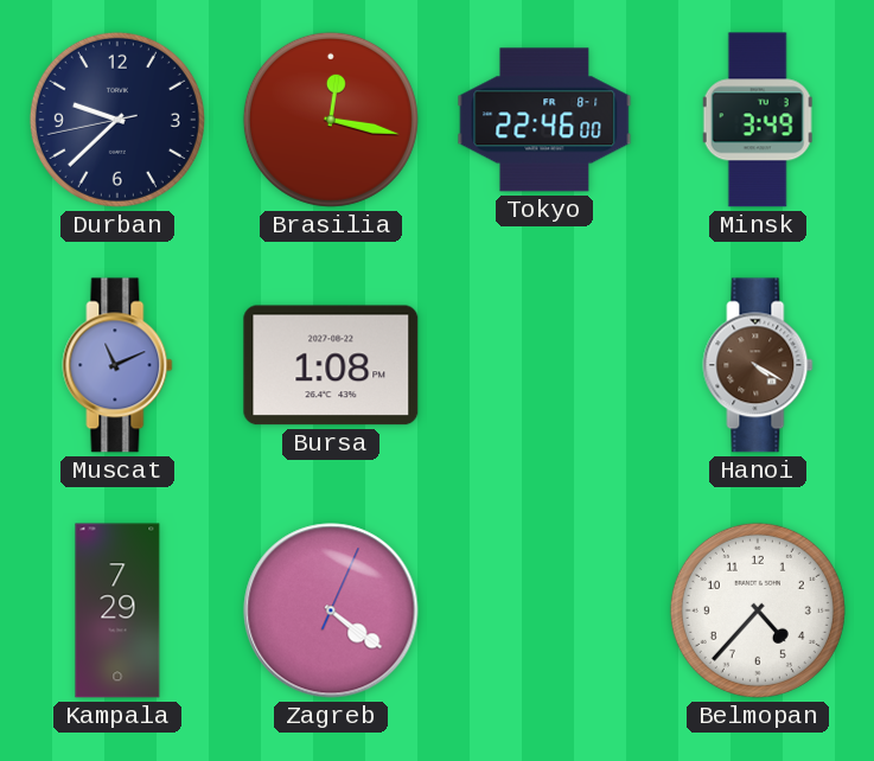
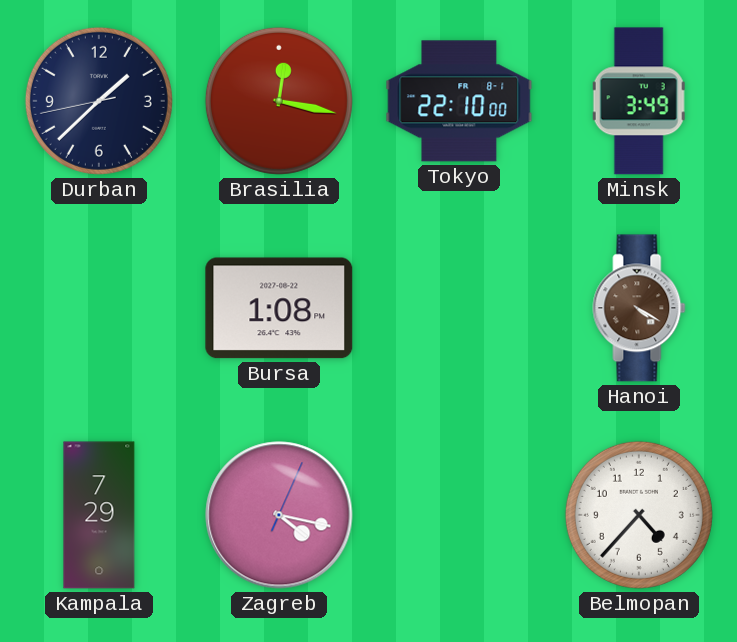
Durban: 9:37 -> 1:37
Tokyo: 22:46 -> 22:10
Muscat: 11:11 -> none
Zagreb: 4:21 -> 4:17
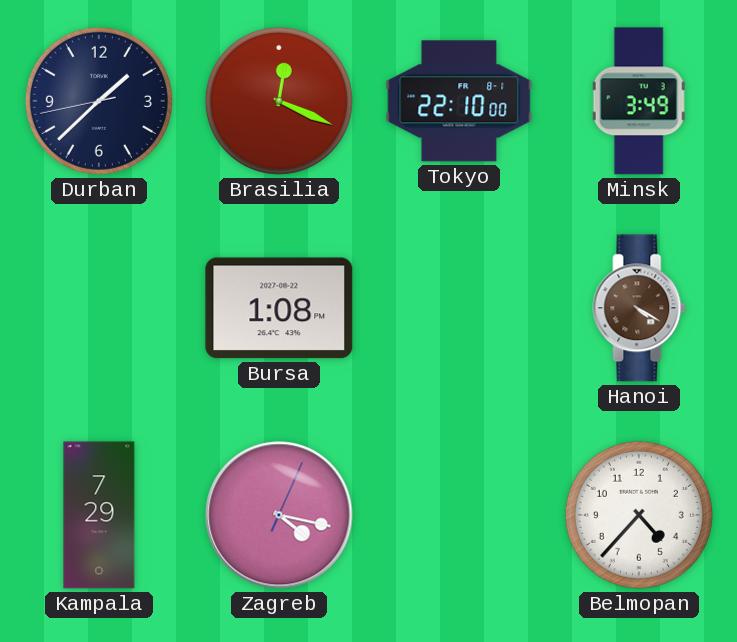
Brasilia: 12:17 -> 12:19
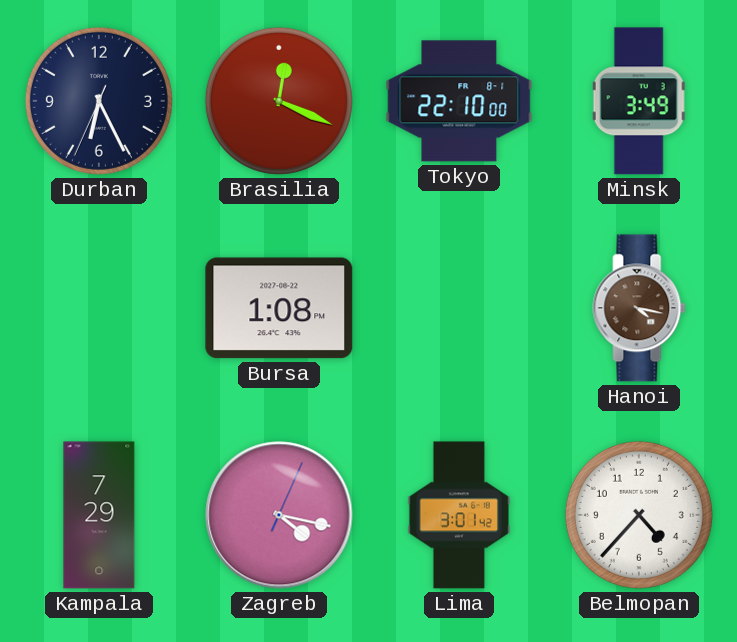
Durban: 1:37 -> 6:25
Hanoi: 4:20 -> 4:17
Lima: none -> 3:01
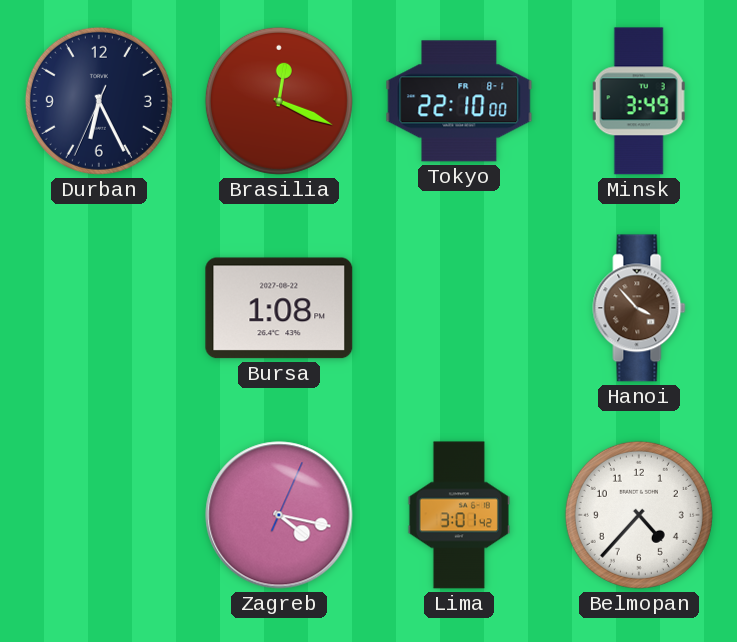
Hanoi: 4:17 -> 3:53
Kampala: 7:29 -> none
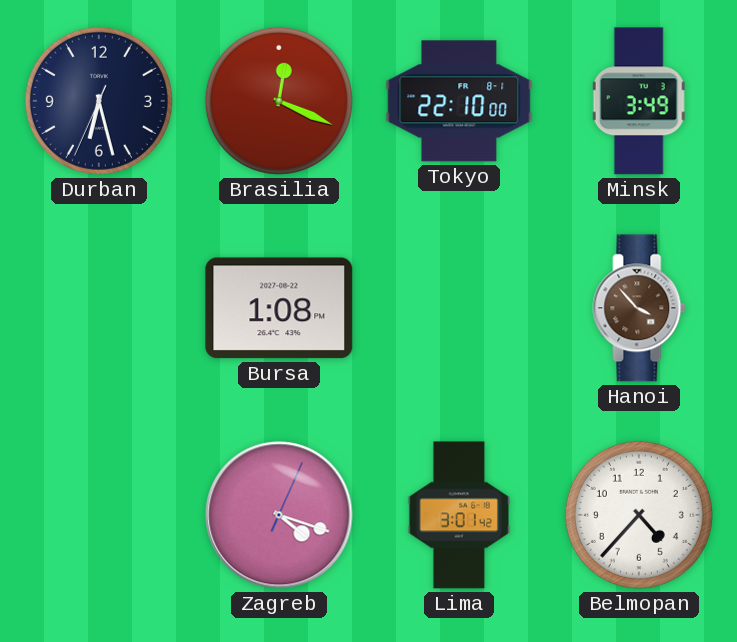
Durban: 6:25 -> 6:27
Zagreb: 4:17 -> 4:18
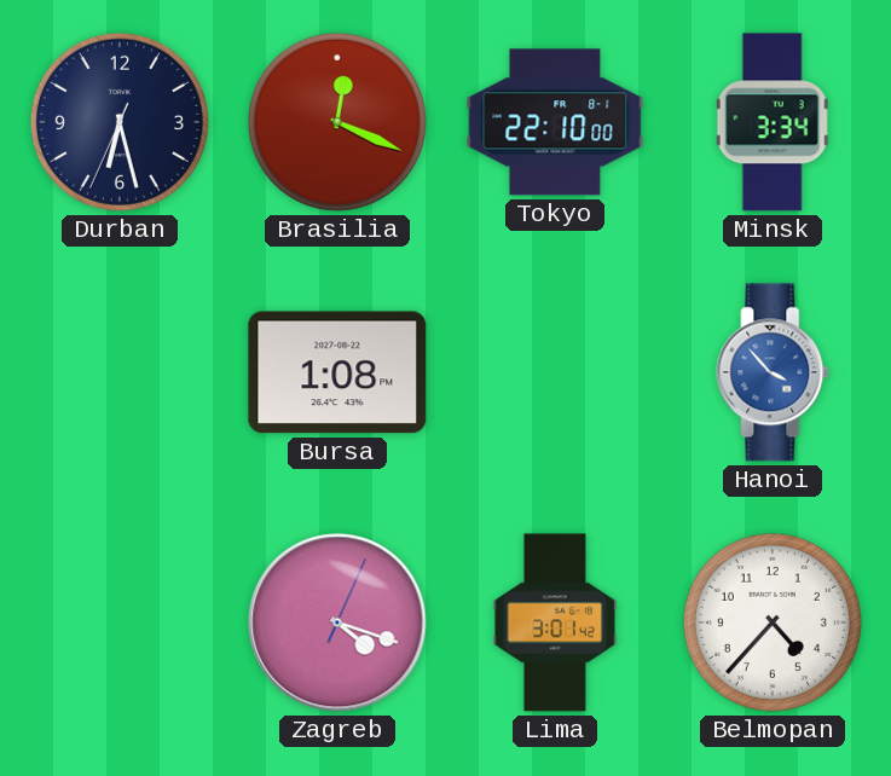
Minsk: 3:49 -> 3:34
Hanoi dial: brown -> blue
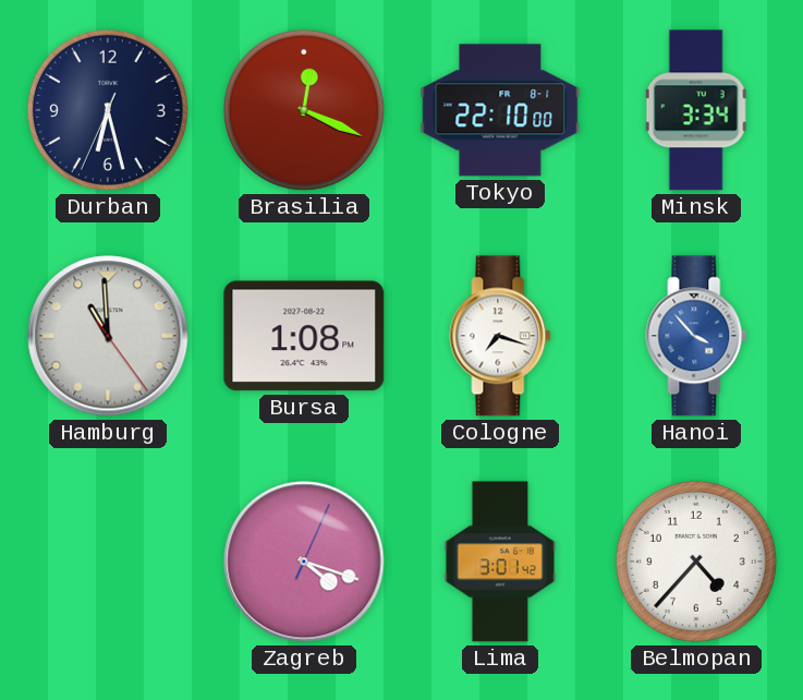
Hamburg: none -> 10:59
Cologne: none -> 7:18
